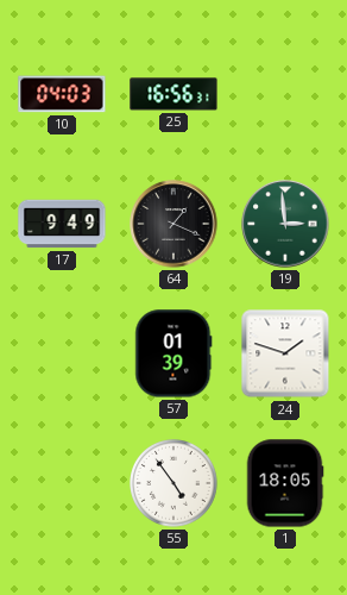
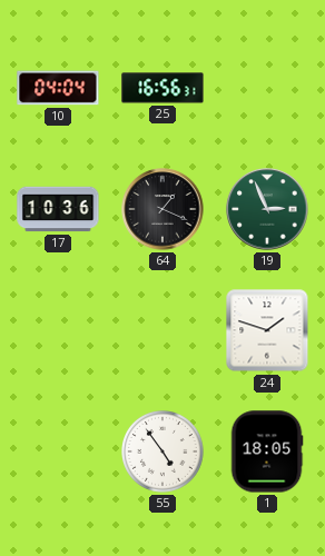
10: 04:03 -> 04:04
17: 9:49 -> 10:36
19: 2:59 -> 2:56
57: 01:39 -> none
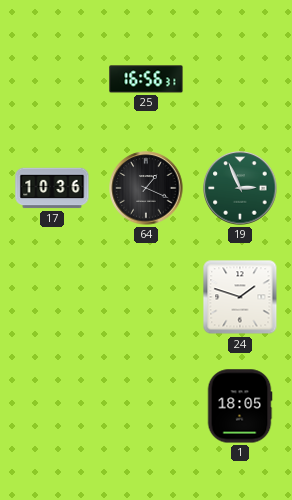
10: 04:04 -> none
55: 4:54 -> none
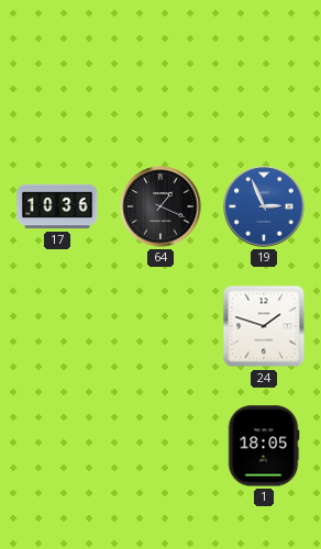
25: 16:56 -> none
19 dial: green -> blue
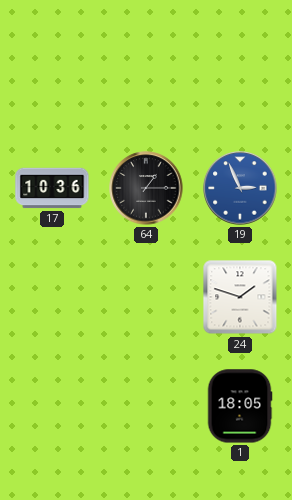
64: 1:19 -> 1:15
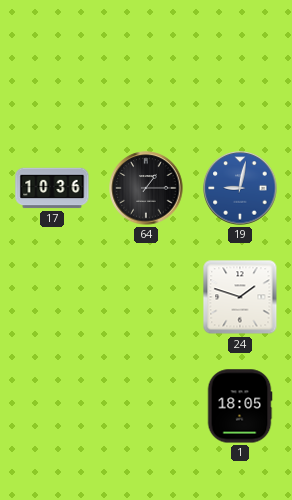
19: 2:56 -> 9:02
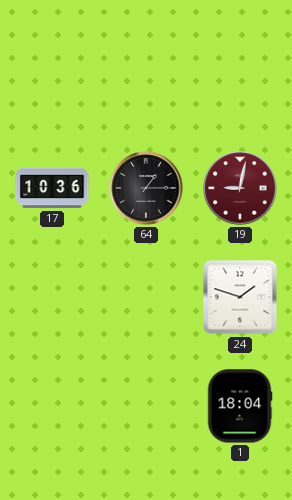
19 dial: blue -> burgundy
1: 18:05 -> 18:04
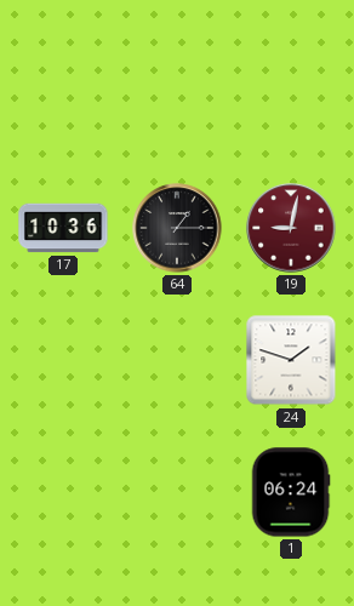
1: 18:04 -> 06:24
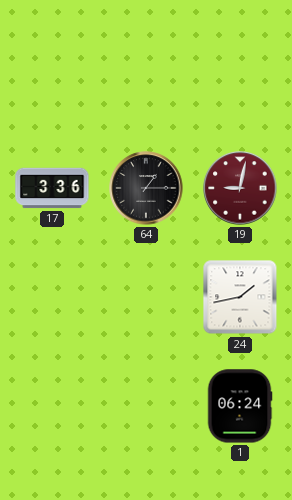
17: 10:36 -> 3:36
24: 1:48 -> 1:43
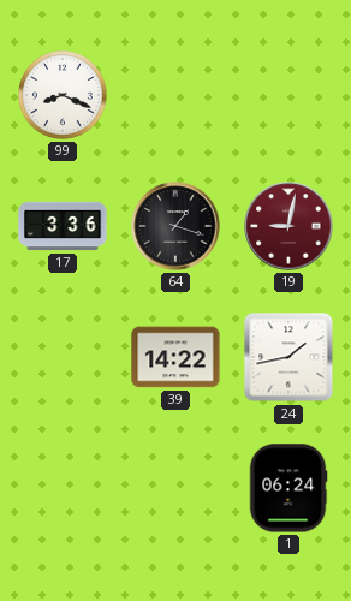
99: none -> 8:19
64: 1:15 -> 1:18
39: none -> 14:22
